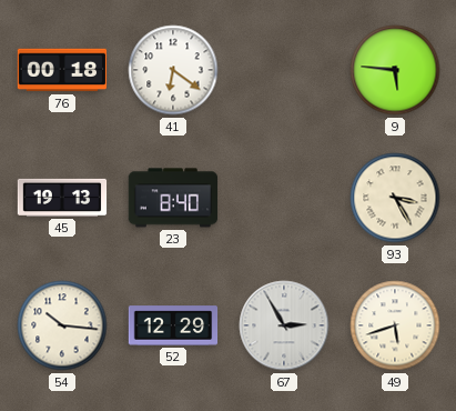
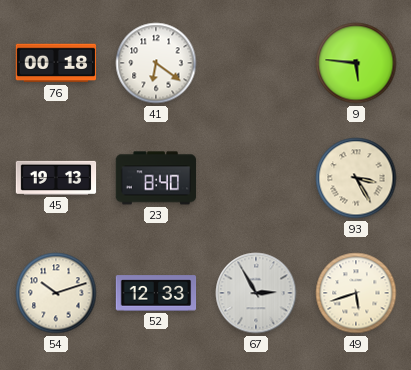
54: 10:16 -> 10:12
52: 12:29 -> 12:33
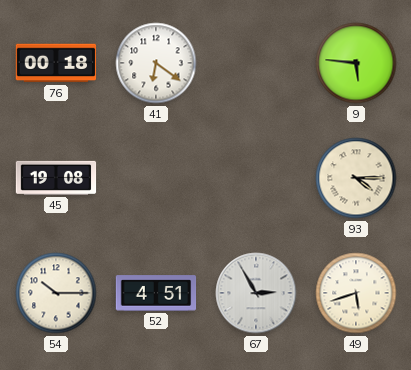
45: 19:13 -> 19:08
23: 8:40 -> none
93: 3:25 -> 4:15
54: 10:12 -> 10:15
52: 12:33 -> 4:51
